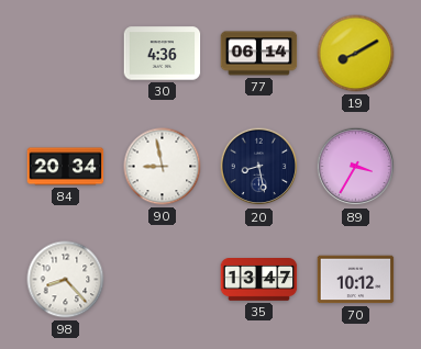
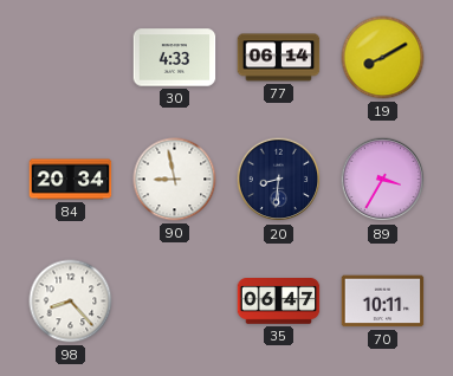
30: 4:36 -> 4:33
20: 8:28 -> 8:31
35: 13:47 -> 06:47
70: 10:12 -> 10:11
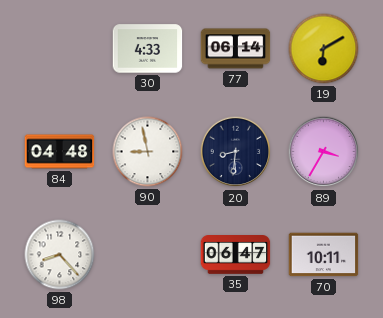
19: 8:10 -> 6:10
84: 20:34 -> 04:48
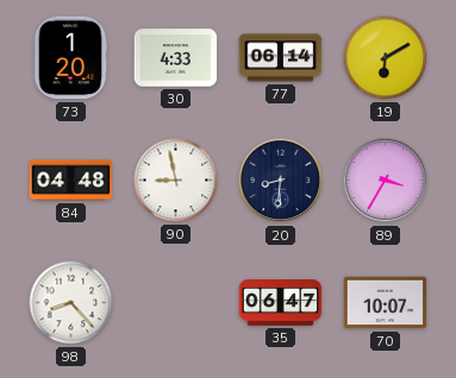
73: none -> 1:20
70: 10:11 -> 10:07
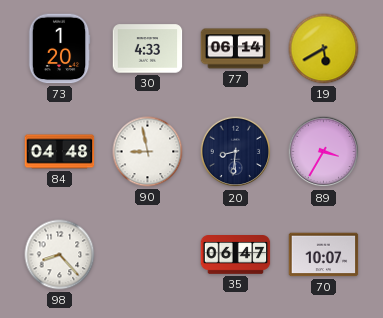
19: 6:10 -> 5:40
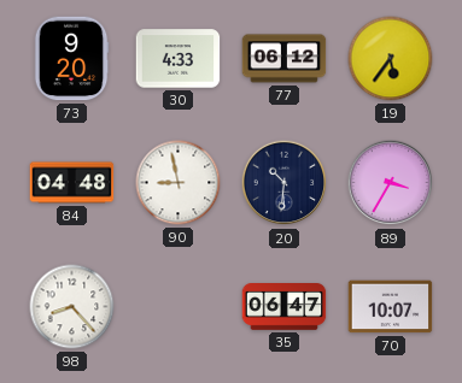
73: 1:20 -> 9:20
77: 06:14 -> 06:12
19: 5:40 -> 5:36
20: 8:31 -> 10:31
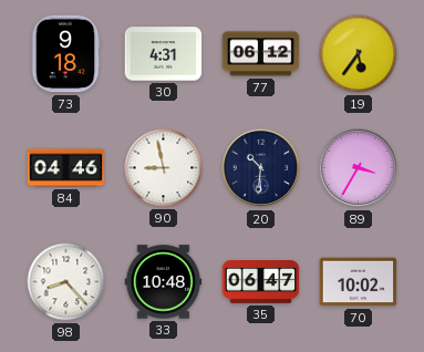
73: 9:20 -> 9:18
30: 4:33 -> 4:31
84: 04:48 -> 04:46
33: none -> 10:48
70: 10:07 -> 10:02
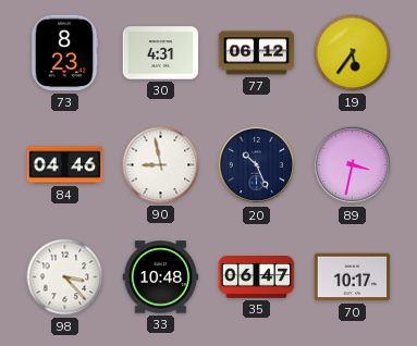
73: 9:18 -> 8:23
20: 10:31 -> 10:26
89: 3:35 -> 3:32
98: 8:23 -> 3:23
70: 10:02 -> 10:17
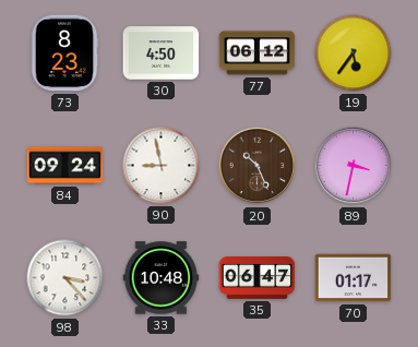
30: 4:31 -> 4:50
84: 04:46 -> 09:24
20 dial: navy -> brown
70: 10:17 -> 01:17
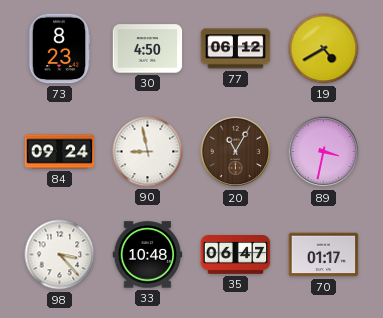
19: 5:36 -> 4:40
20: 10:26 -> 11:05
